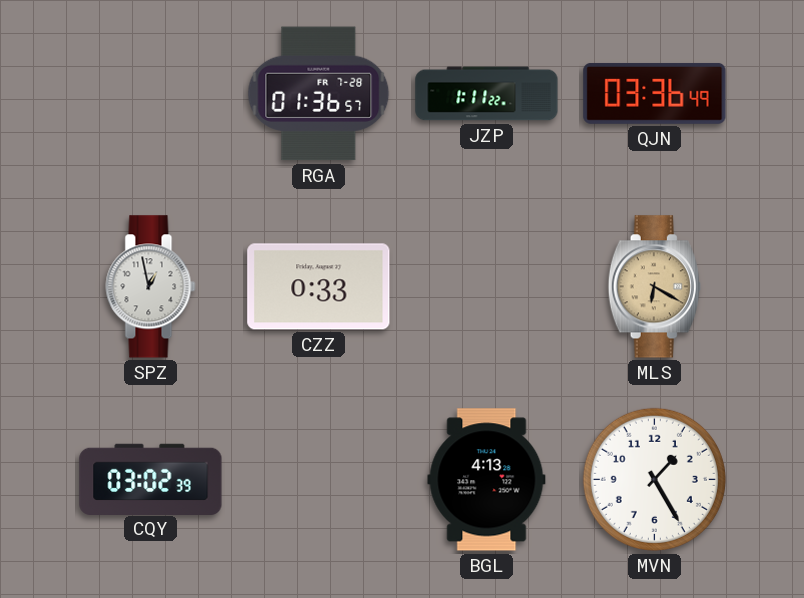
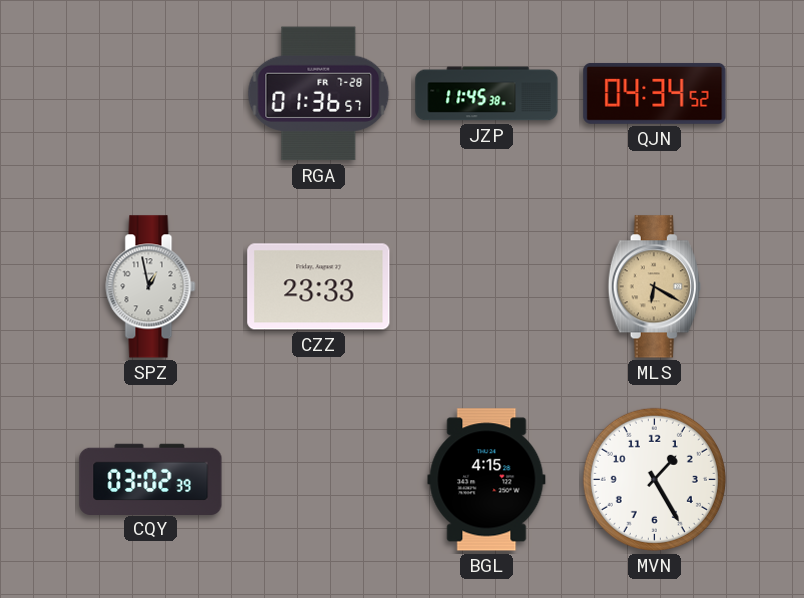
JZP: 1:11 -> 11:45
QJN: 03:36 -> 04:34
CZZ: 0:33 -> 23:33
BGL: 4:13 -> 4:15
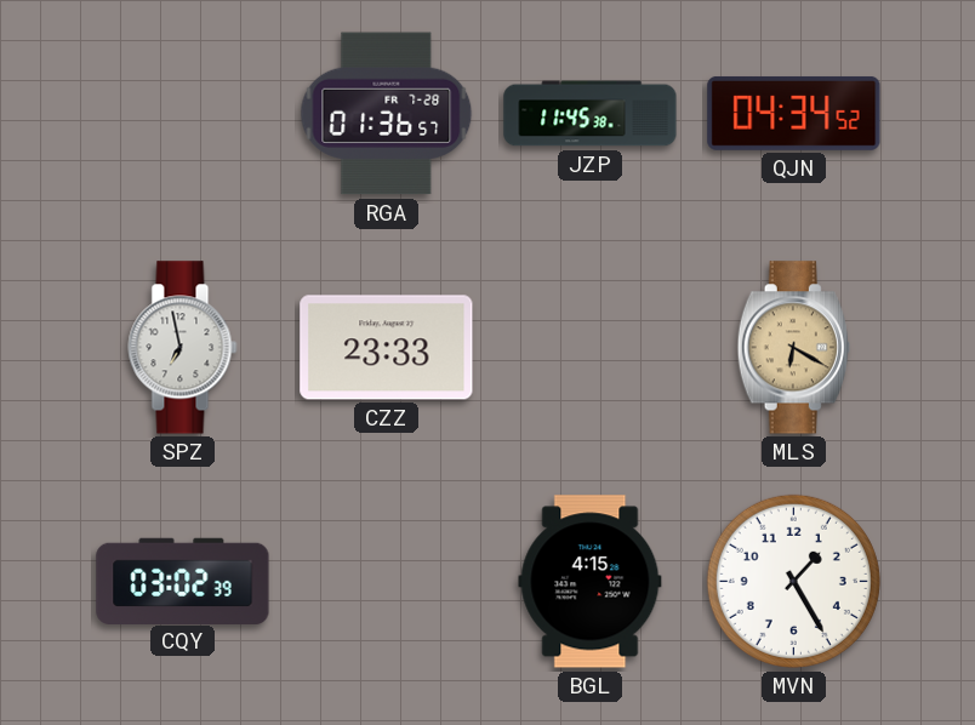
SPZ: 12:58 -> 6:58
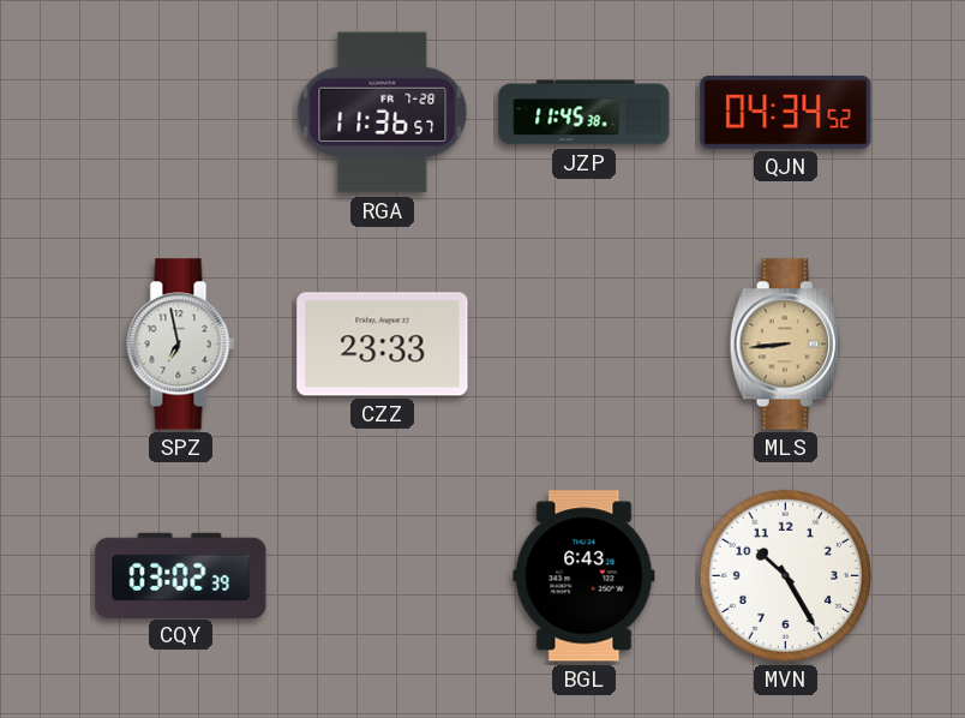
RGA: 01:36 -> 11:36
MLS: 6:20 -> 8:44
BGL: 4:15 -> 6:43
MVN: 1:25 -> 10:25
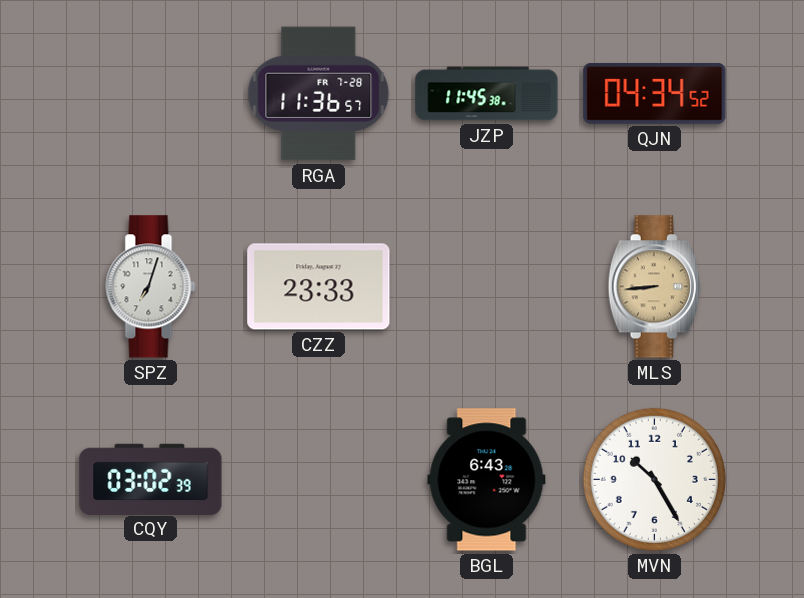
SPZ: 6:58 -> 7:03
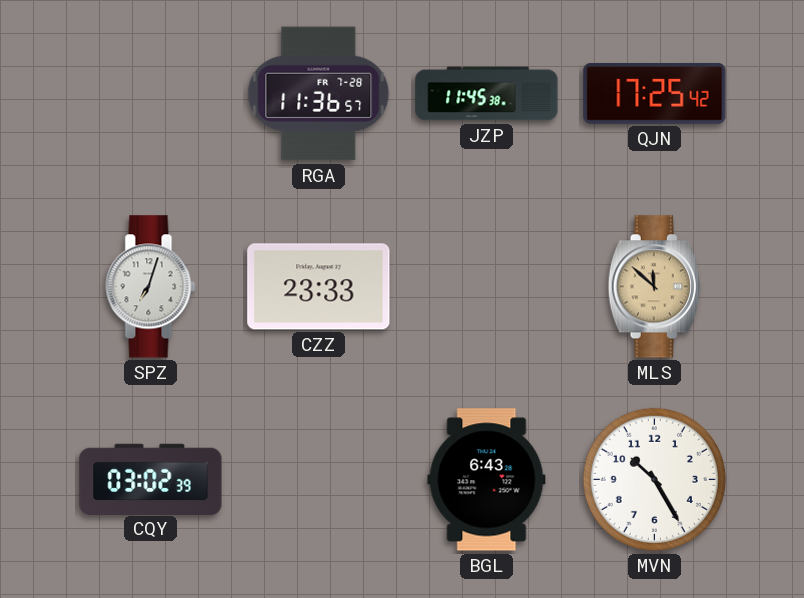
QJN: 04:34 -> 17:25
MLS: 8:44 -> 11:52
